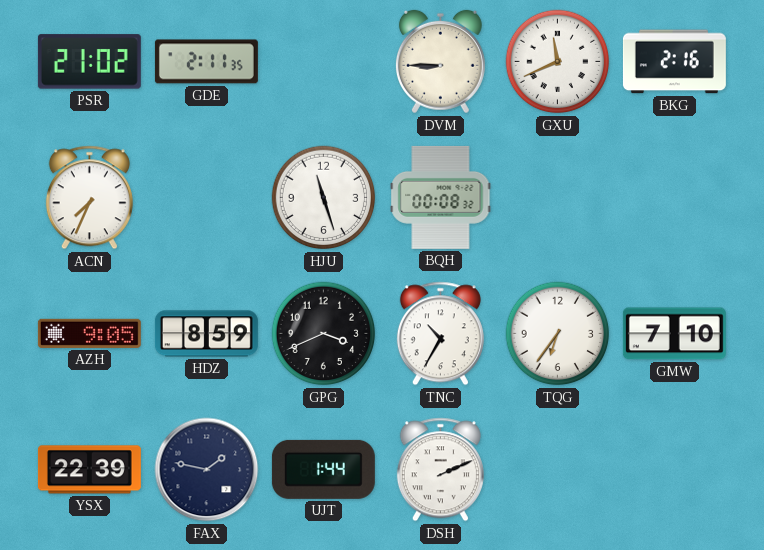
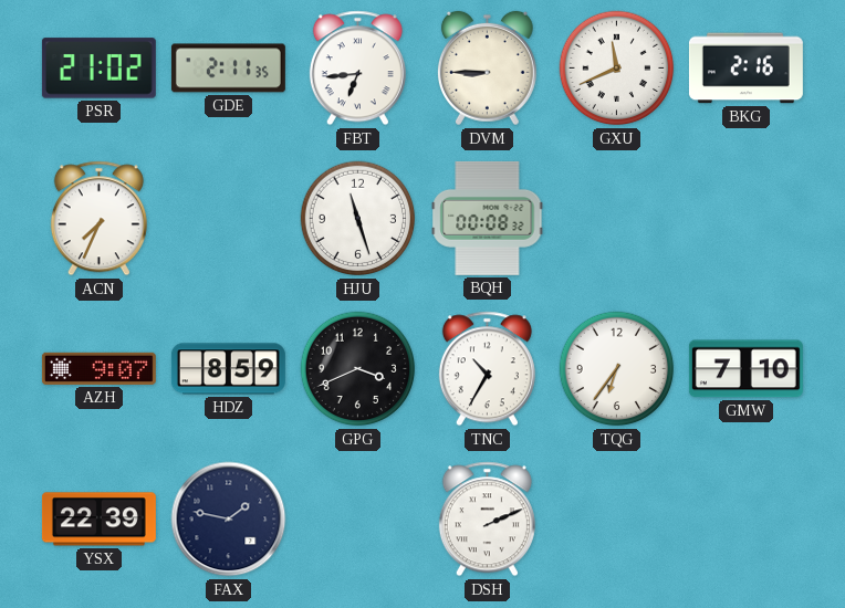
FBT: none -> 6:44
AZH: 9:05 -> 9:07
UJT: 1:44 -> none
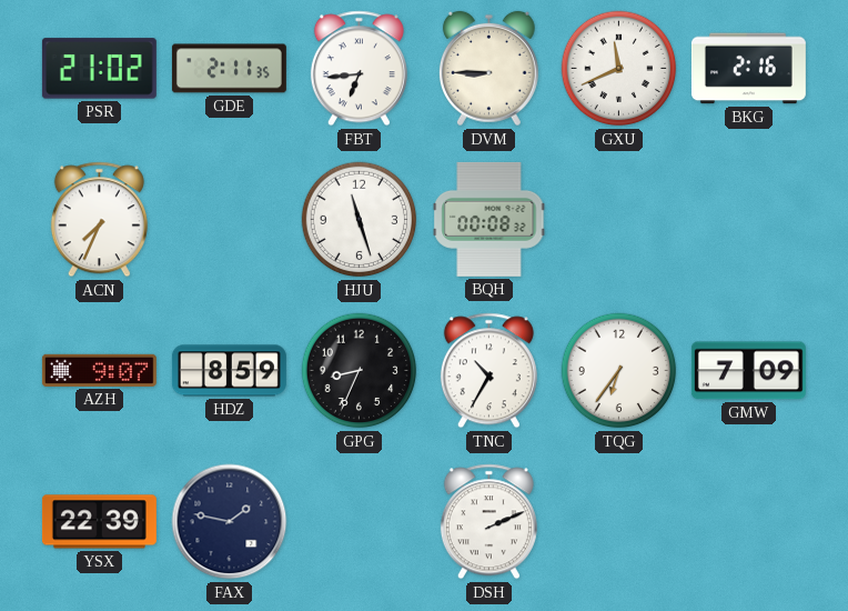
GPG: 3:41 -> 8:34
GMW: 7:10 -> 7:09
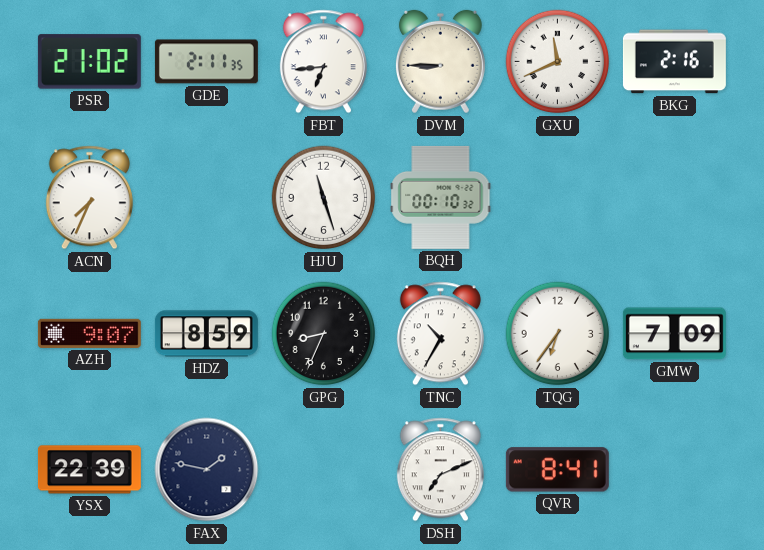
BQH: 00:08 -> 00:10
DSH: 2:11 -> 7:11
QVR: none -> 8:41
